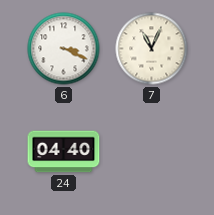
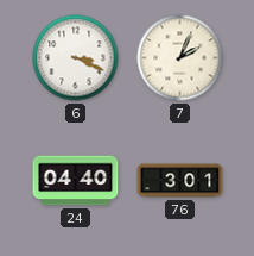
7: 11:04 -> 2:04
76: none -> 3:01
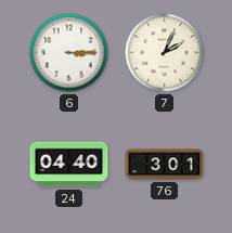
6: 3:19 -> 3:15
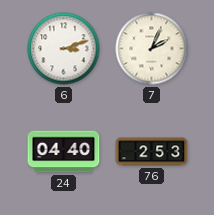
6: 3:15 -> 3:12
76: 3:01 -> 2:53
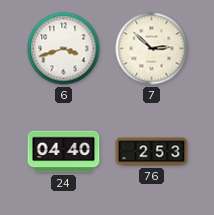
6: 3:12 -> 3:42
7: 2:04 -> 2:52
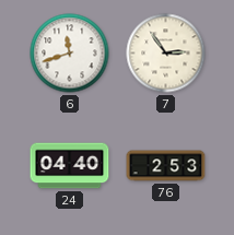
6: 3:42 -> 11:42
7: 2:52 -> 2:54
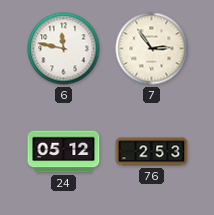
6: 11:42 -> 11:47
24: 04:40 -> 05:12
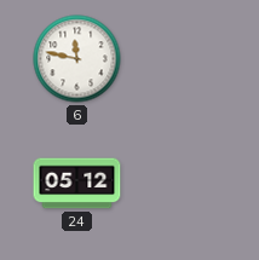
7: 2:54 -> none
76: 2:53 -> none
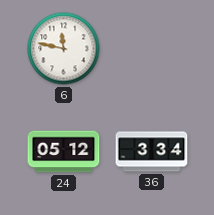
36: none -> 3:34
